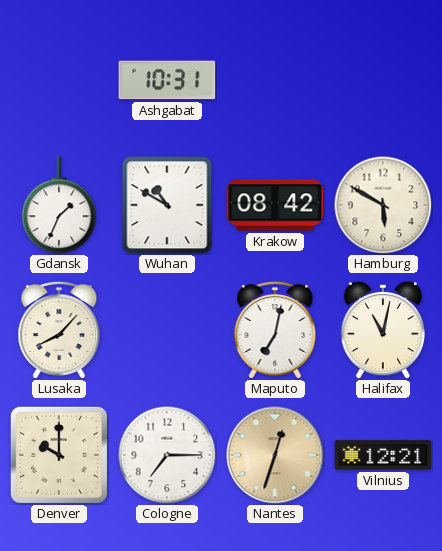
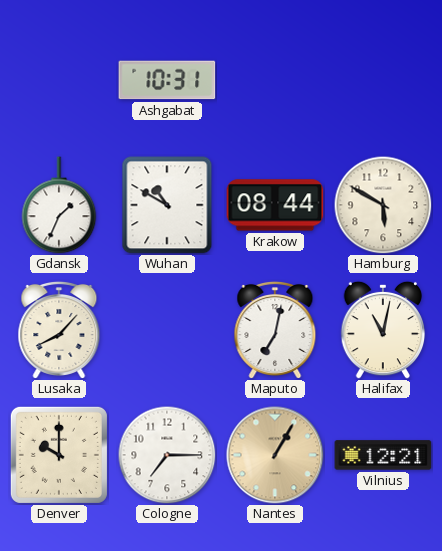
Krakow: 08:42 -> 08:44
Nantes: 12:33 -> 1:05
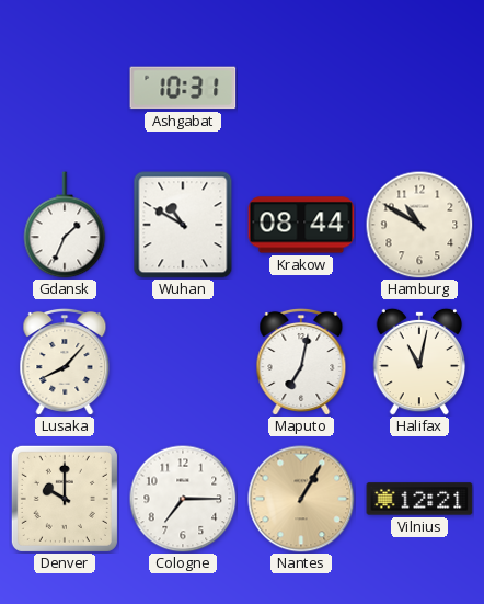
Hamburg: 5:50 -> 10:50
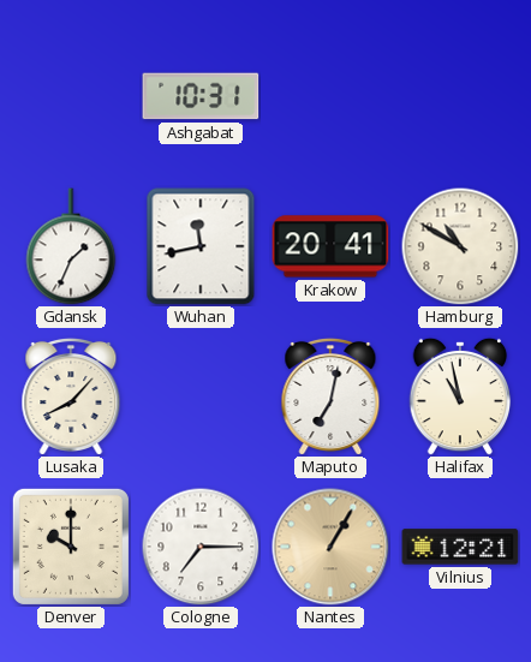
Wuhan: 10:50 -> 11:43
Krakow: 08:44 -> 20:41
Halifax: 11:02 -> 10:58
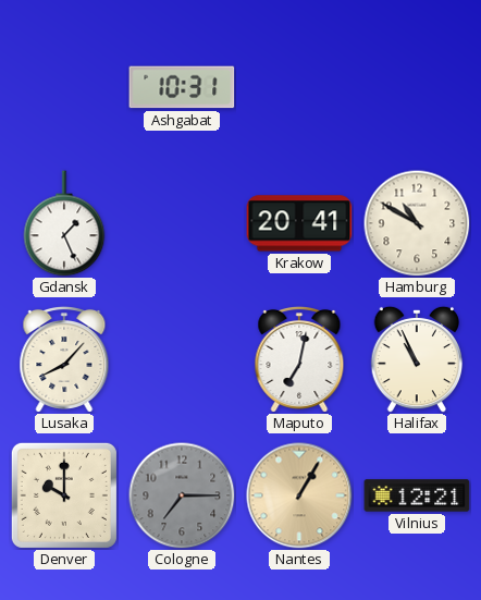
Gdansk: 1:34 -> 1:26
Wuhan: 11:43 -> none
Halifax: 10:58 -> 10:56
Cologne dial: white -> grey
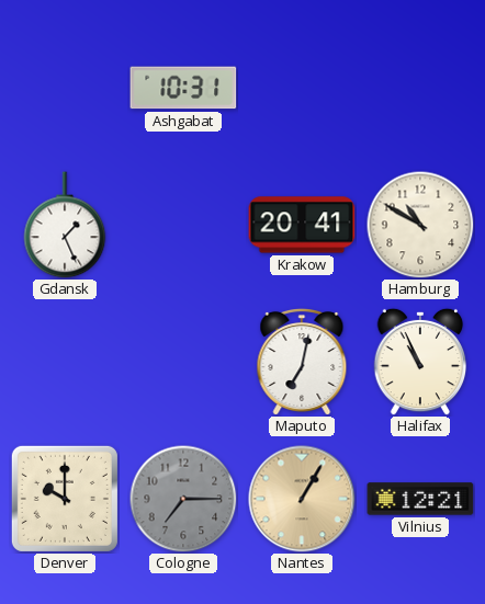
Lusaka: 8:07 -> none
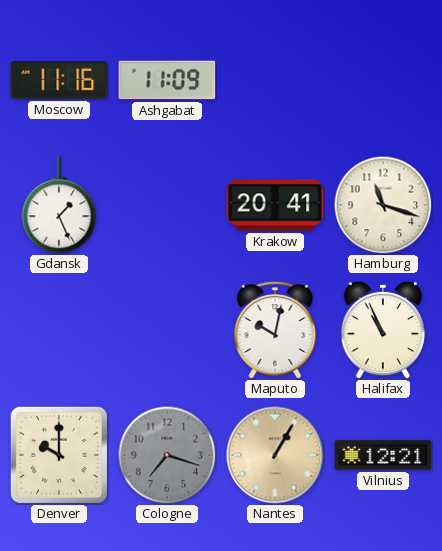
Moscow: none -> 11:16
Ashgabat: 10:31 -> 11:09
Hamburg: 10:50 -> 11:18
Maputo: 7:02 -> 10:02
Cologne: 7:15 -> 7:18
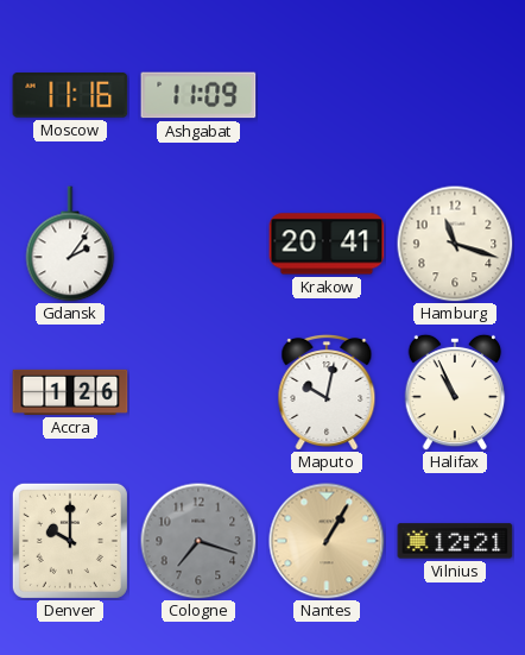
Gdansk: 1:26 -> 2:06
Accra: none -> 1:26
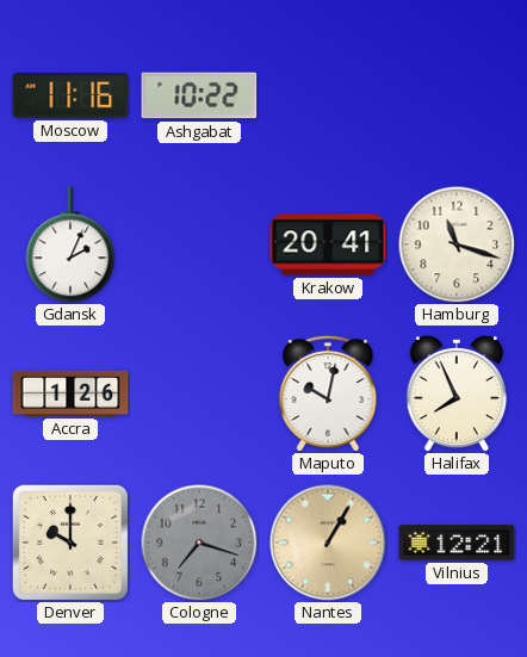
Ashgabat: 11:09 -> 10:22
Gdansk: 2:06 -> 2:04
Halifax: 10:56 -> 7:56
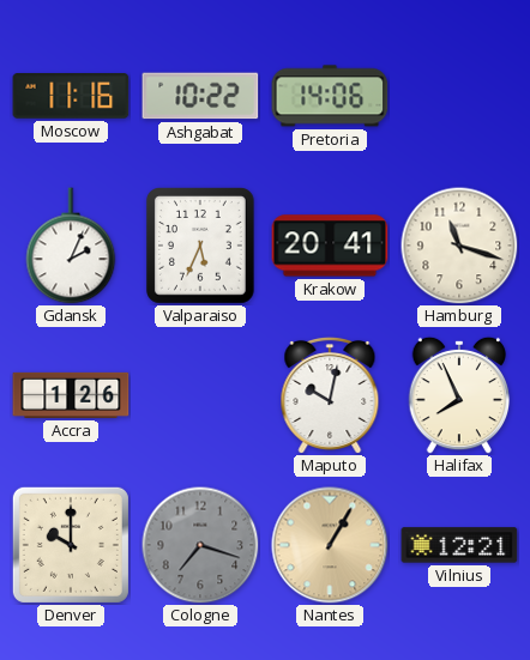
Pretoria: none -> 14:06
Valparaiso: none -> 5:34
